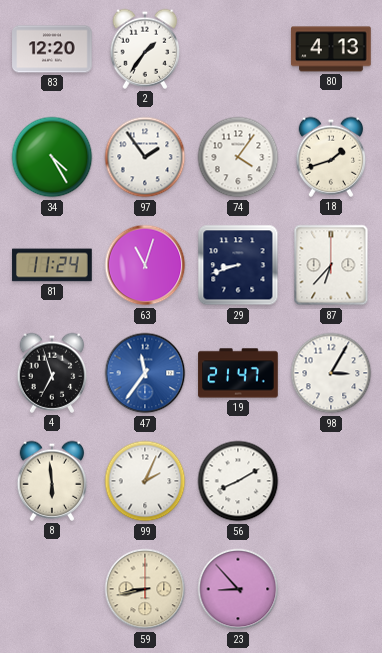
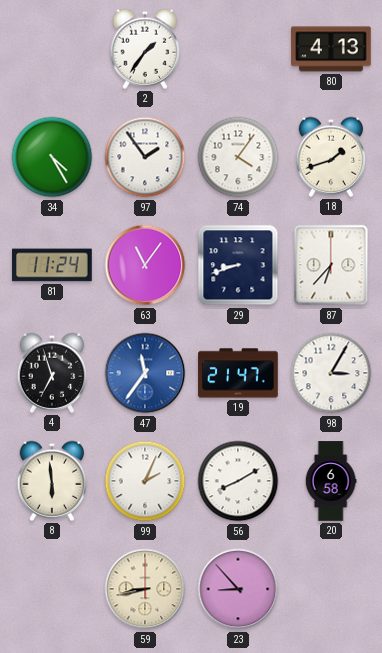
83: 12:20 -> none
63: 11:03 -> 11:06
20: none -> 6:58
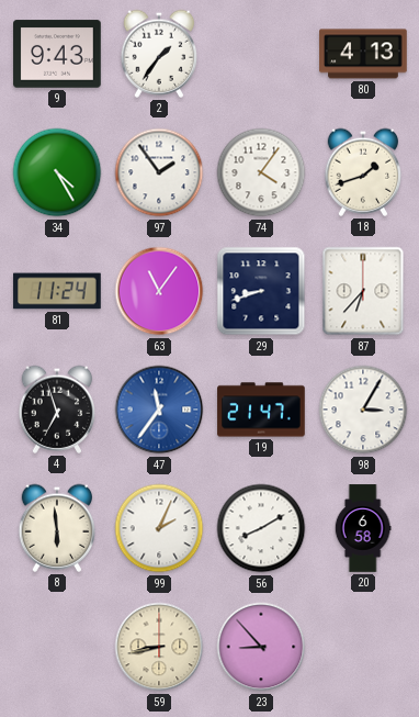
9: none -> 9:43
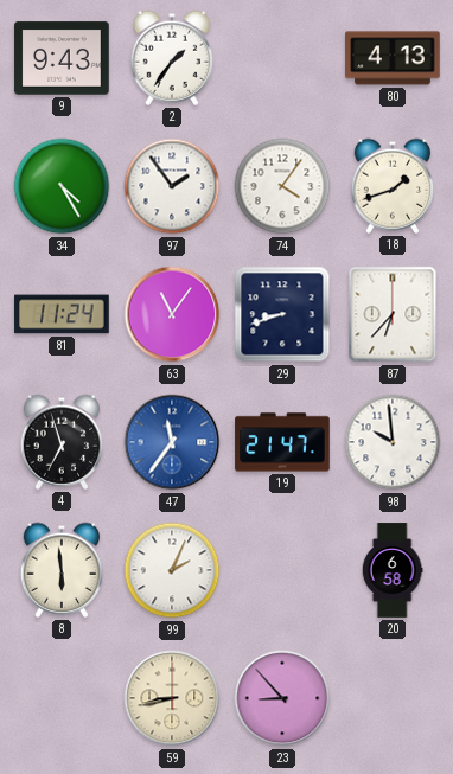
98: 3:05 -> 9:59
56: 8:10 -> none
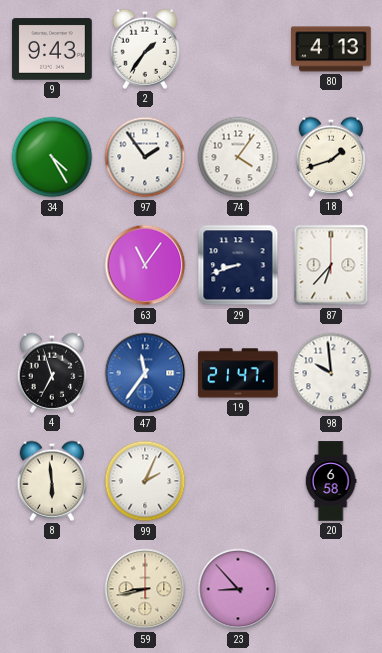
81: 11:24 -> none
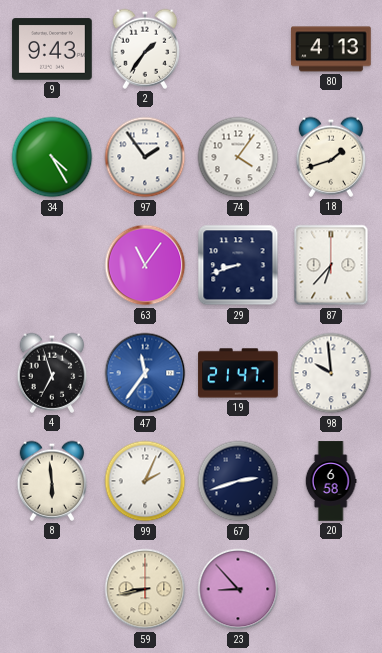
67: none -> 2:42
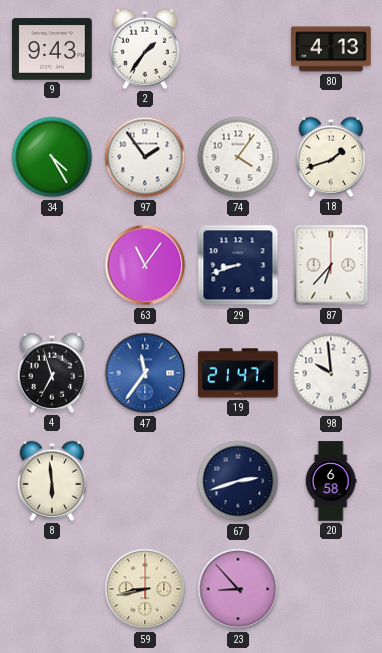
99: 2:04 -> none
